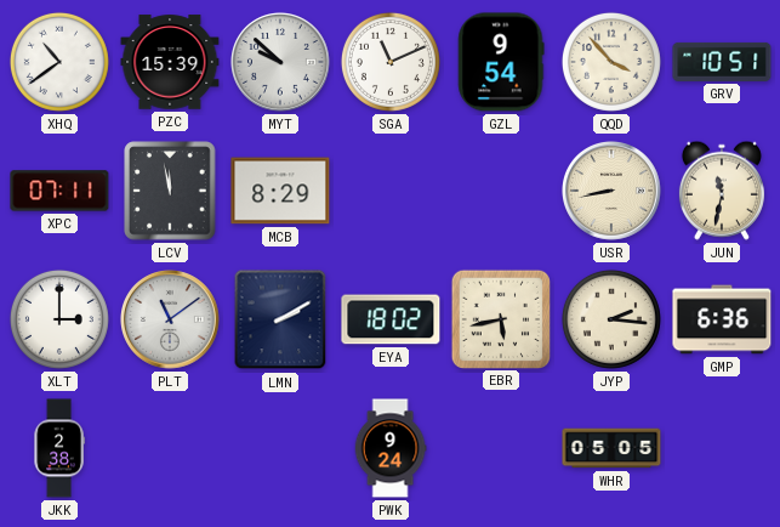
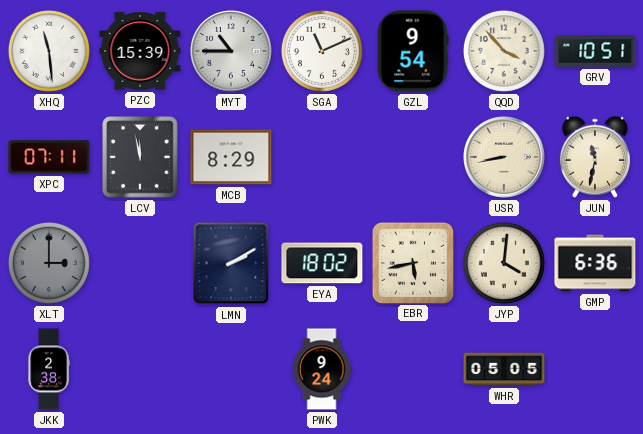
XHQ: 10:39 -> 11:29
MYT: 9:52 -> 10:45
XLT dial: white -> grey
PLT: 11:09 -> none
JYP: 2:16 -> 4:01
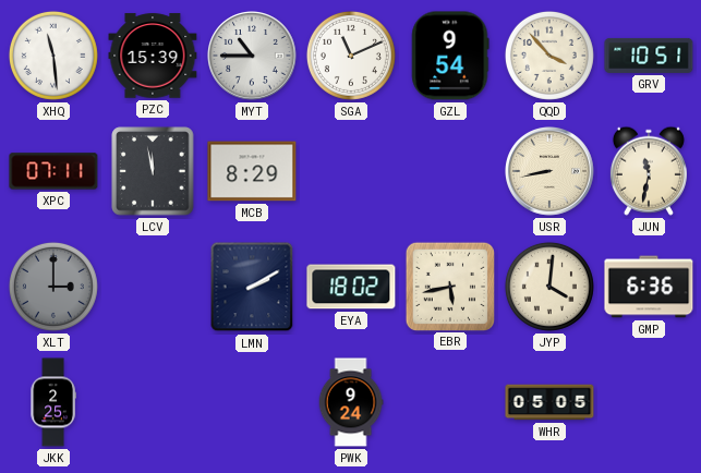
JKK: 2:38 -> 2:25
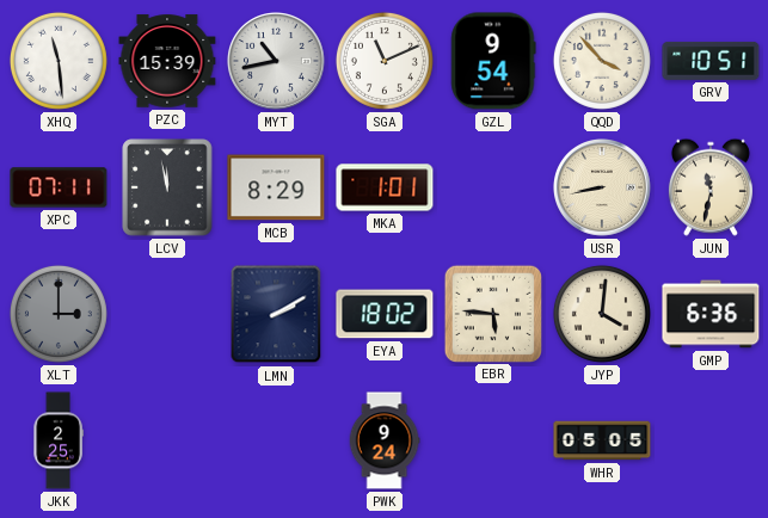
MYT: 10:45 -> 10:43
MKA: none -> 1:01
EBR: 5:43 -> 5:46
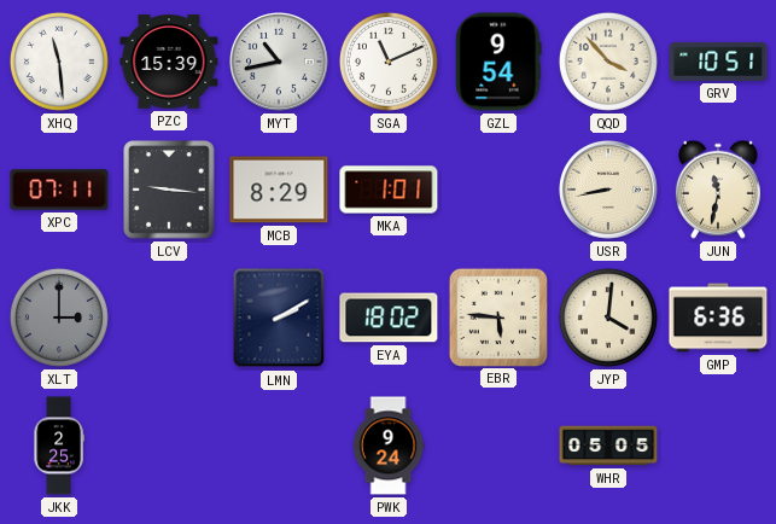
LCV: 11:58 -> 9:16
